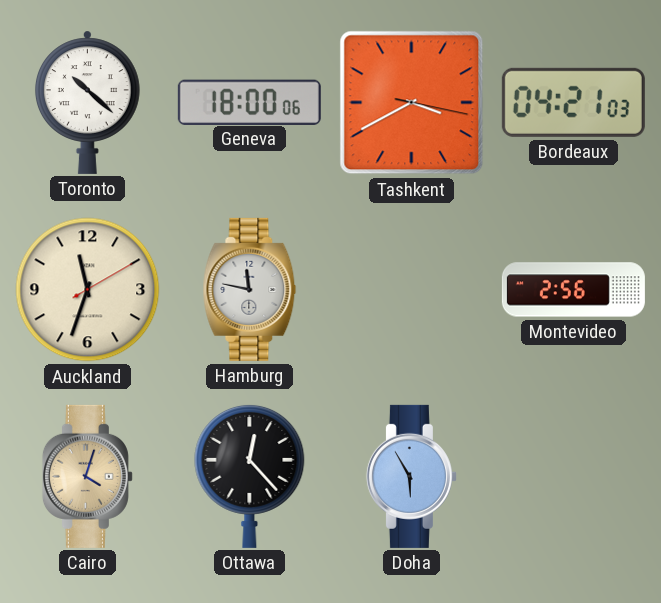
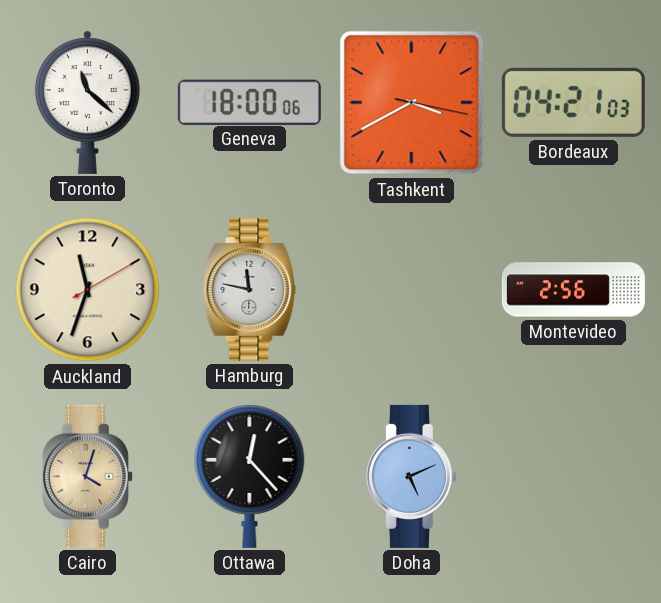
Toronto: 10:22 -> 11:22
Doha: 5:55 -> 5:11
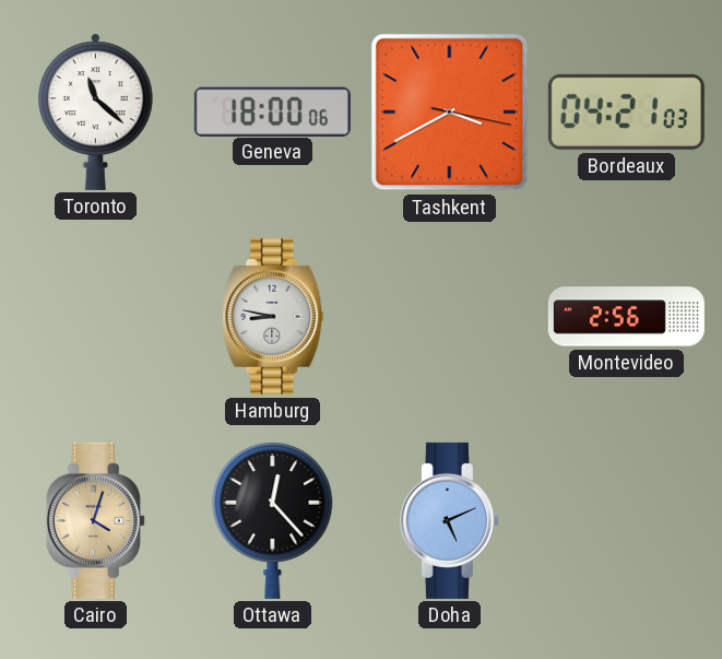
Auckland: 11:33 -> none
Hamburg: 11:47 -> 8:47
